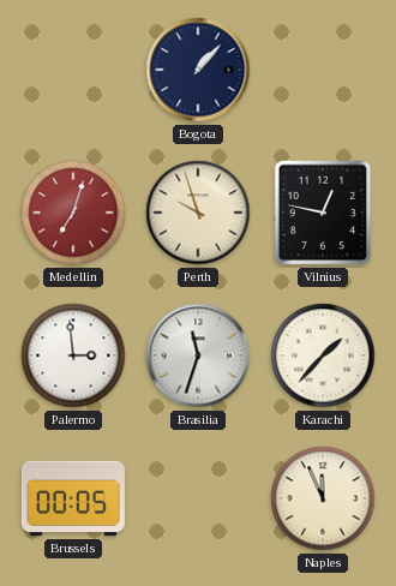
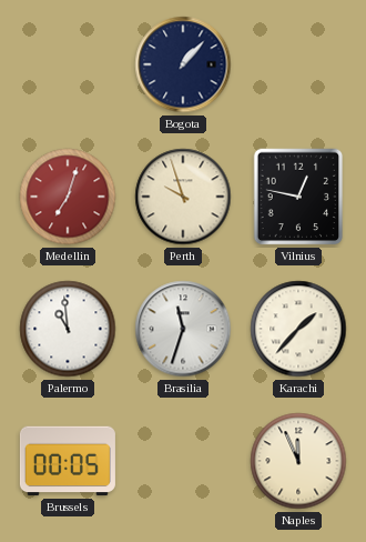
Palermo: 2:59 -> 10:59
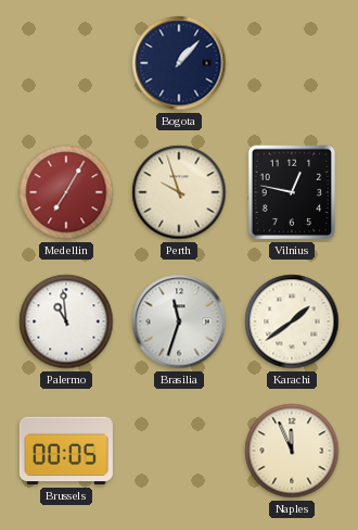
Medellin: 7:03 -> 7:05
Karachi: 1:37 -> 1:39
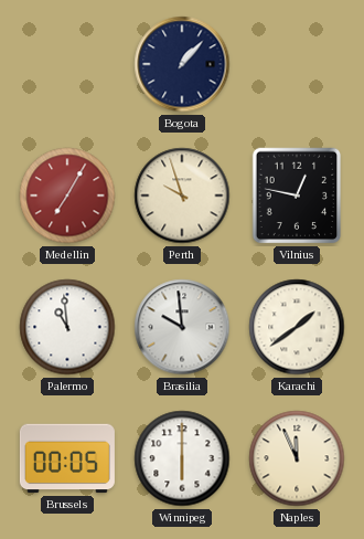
Brasilia: 11:33 -> 9:59
Winnipeg: none -> 6:00
